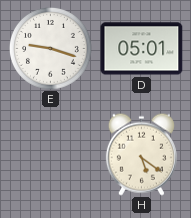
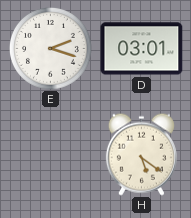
E: 9:18 -> 2:18
D: 05:01 -> 03:01
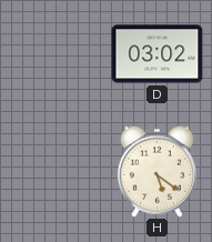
E: 2:18 -> none
D: 03:01 -> 03:02
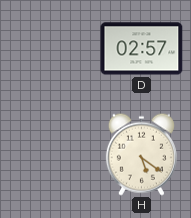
D: 03:02 -> 02:57
